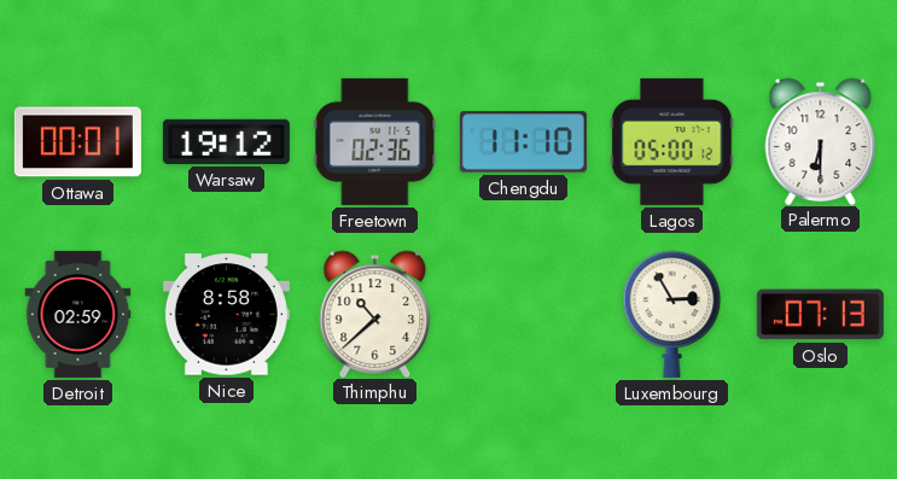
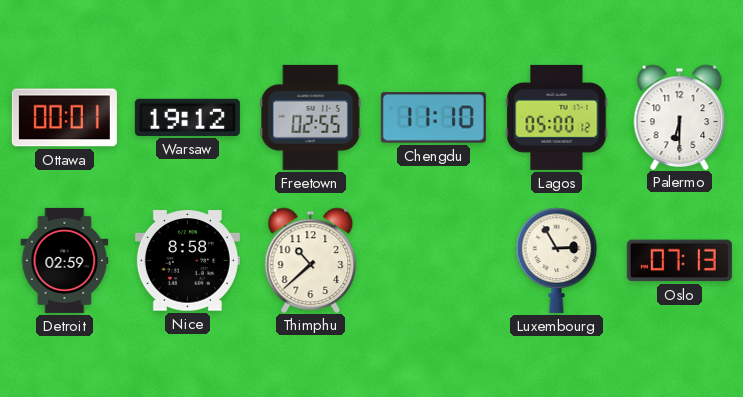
Freetown: 02:36 -> 02:55
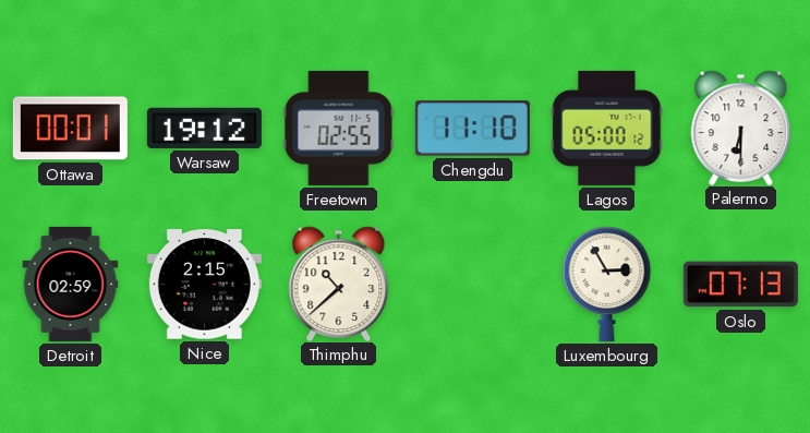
Nice: 8:58 -> 2:15
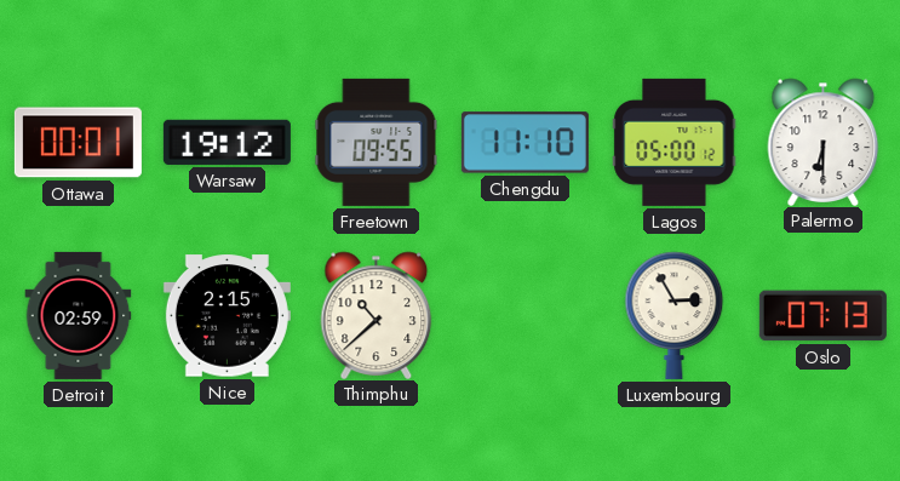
Freetown: 02:55 -> 09:55
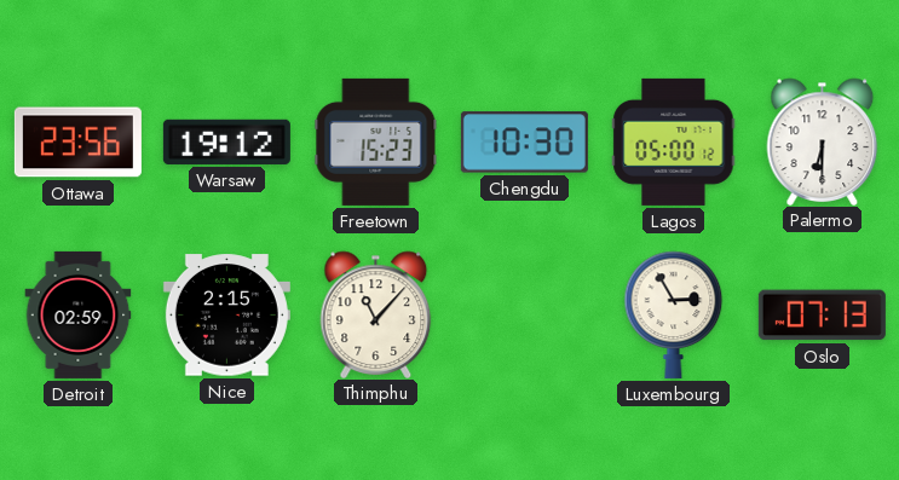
Ottawa: 00:01 -> 23:56
Freetown: 09:55 -> 15:23
Chengdu: 11:10 -> 10:30
Thimphu: 10:38 -> 11:07
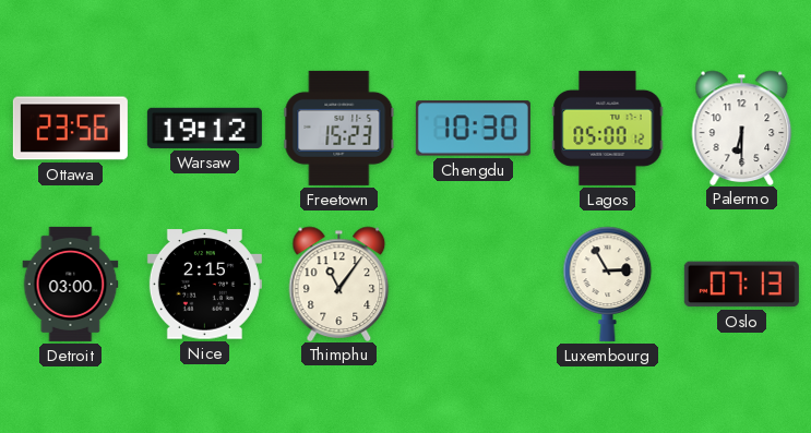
Detroit: 02:59 -> 03:00
Thimphu: 11:07 -> 11:06
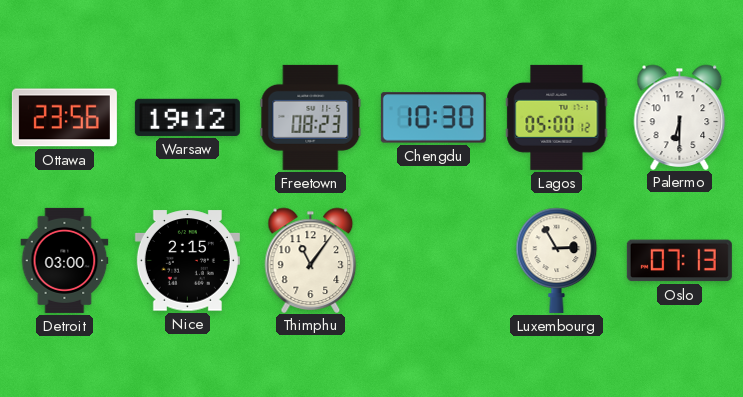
Freetown: 15:23 -> 08:23
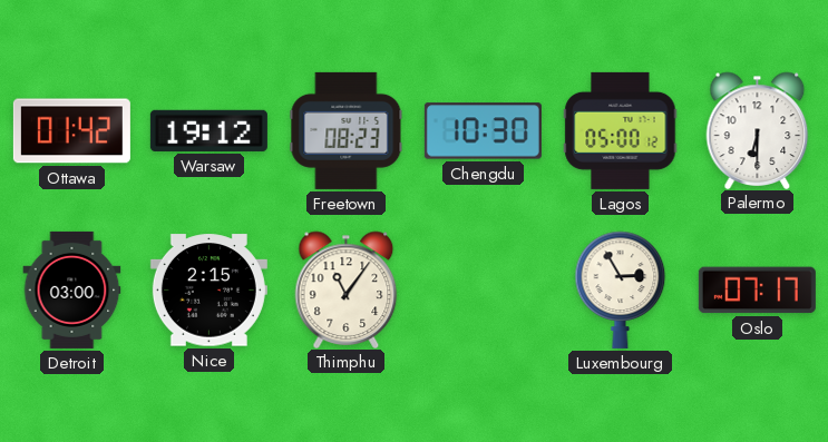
Ottawa: 23:56 -> 01:42
Oslo: 07:13 -> 07:17
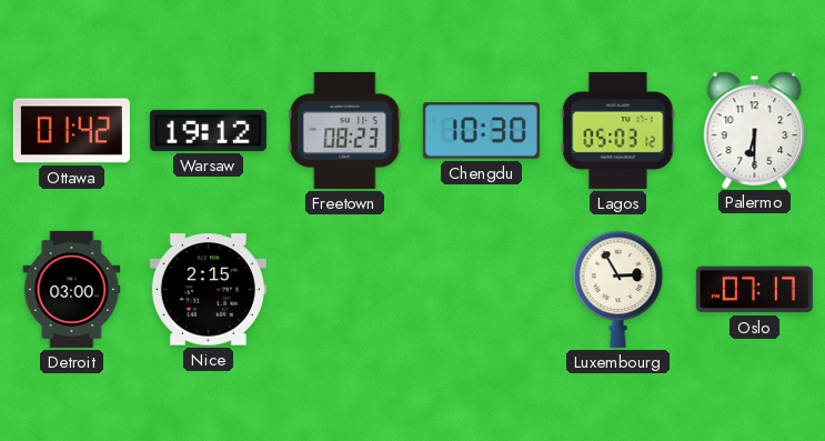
Lagos: 05:00 -> 05:03
Thimphu: 11:06 -> none
